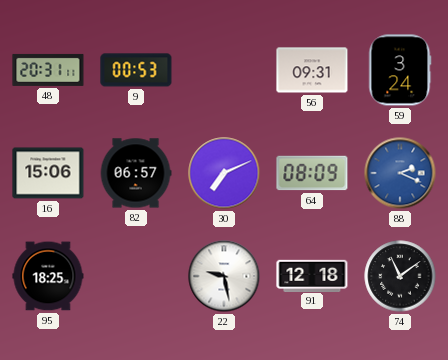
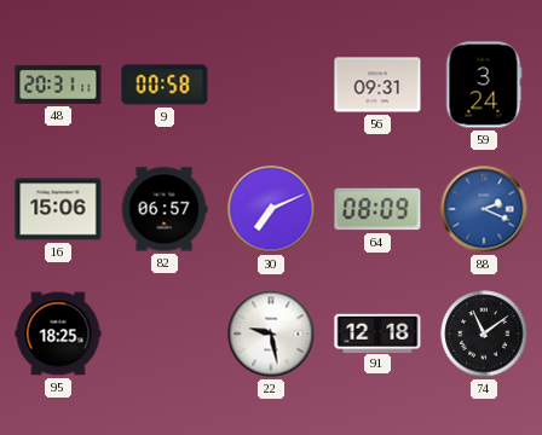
9: 00:53 -> 00:58
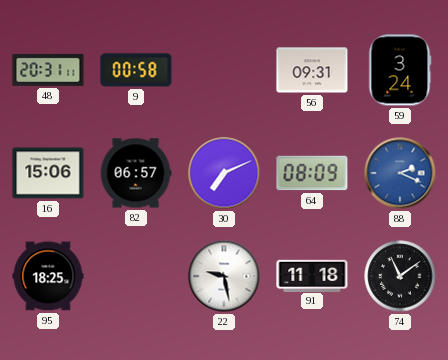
91: 12:18 -> 11:18
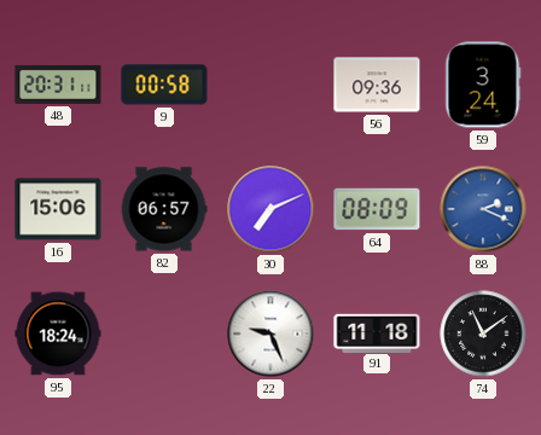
56: 09:31 -> 09:36
95: 18:25 -> 18:24
22: 9:28 -> 9:26
